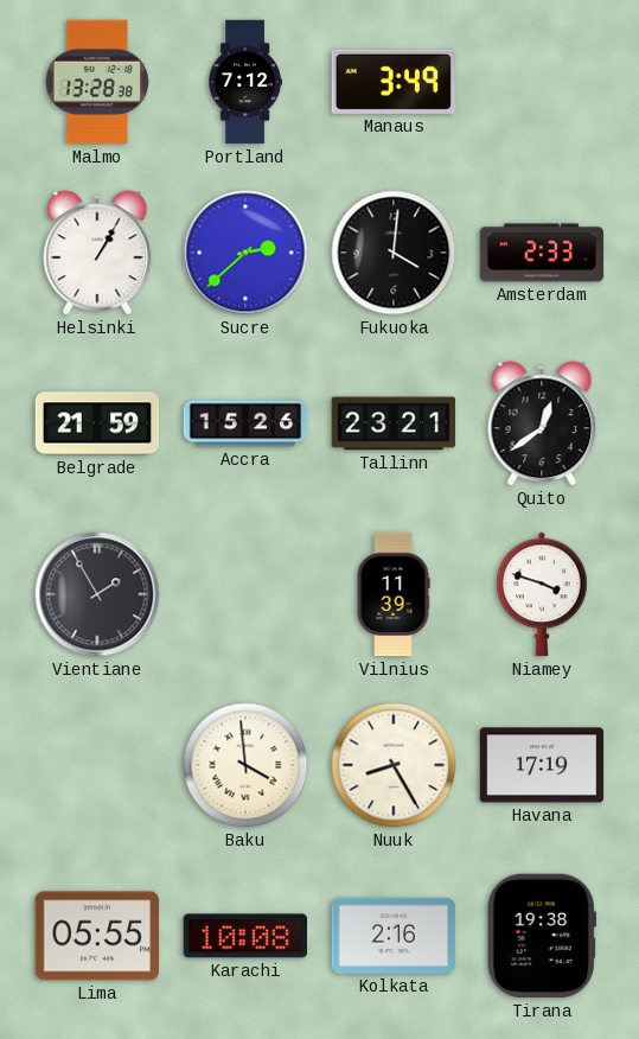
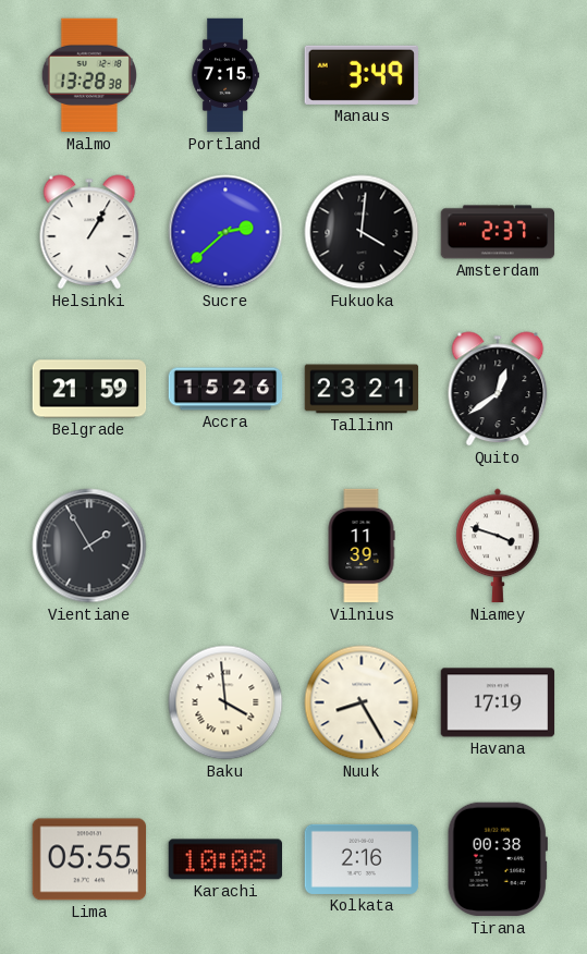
Portland: 7:12 -> 7:15
Amsterdam: 2:33 -> 2:37
Tirana: 19:38 -> 00:38
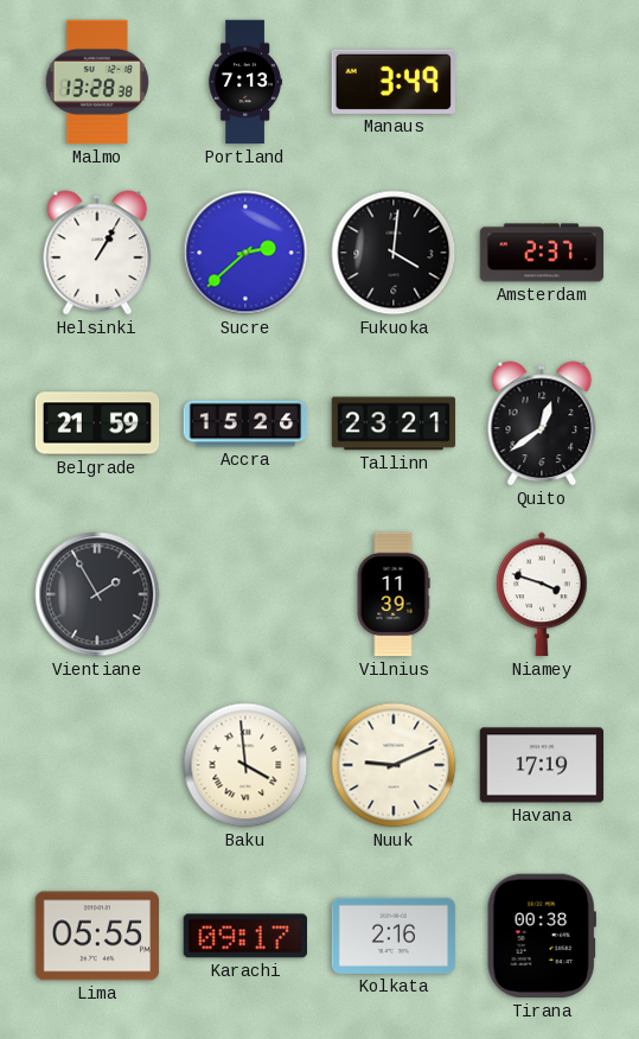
Portland: 7:15 -> 7:13
Nuuk: 8:25 -> 9:11
Karachi: 10:08 -> 09:17
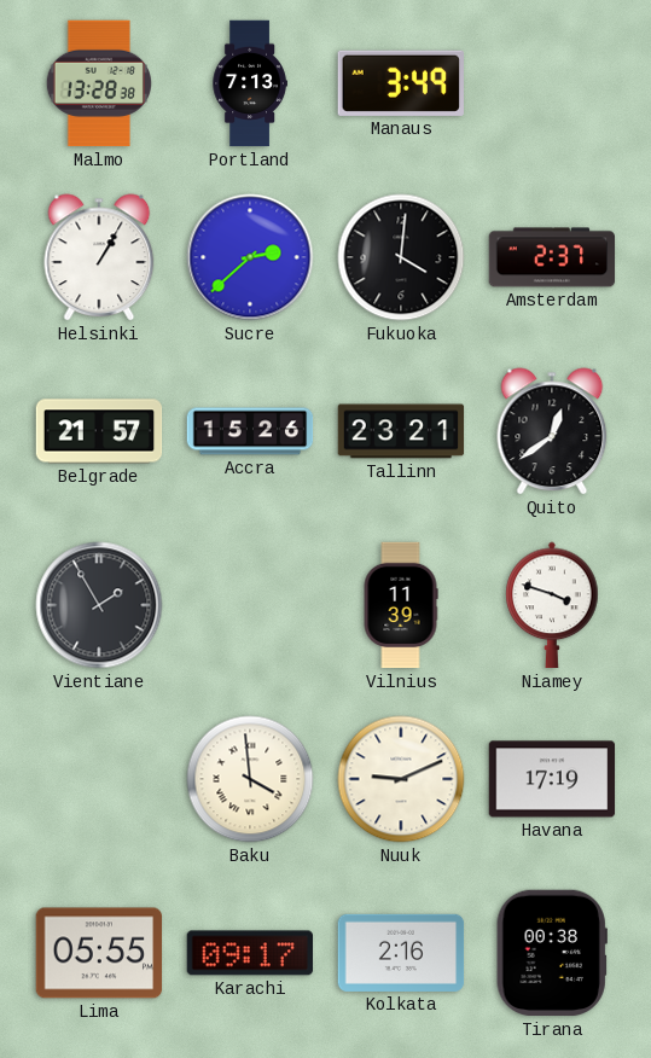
Belgrade: 21:59 -> 21:57
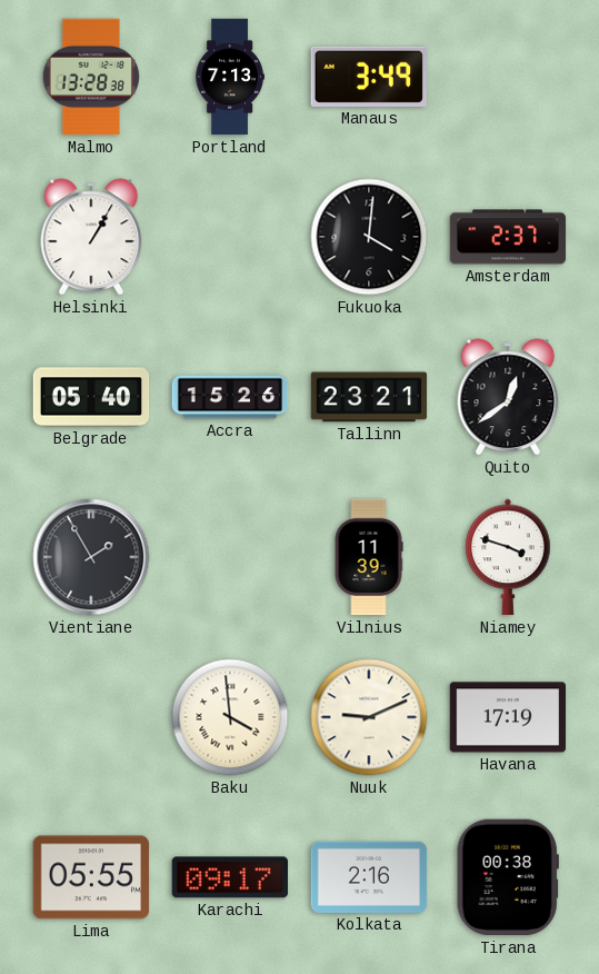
Sucre: 2:38 -> none
Belgrade: 21:57 -> 05:40
